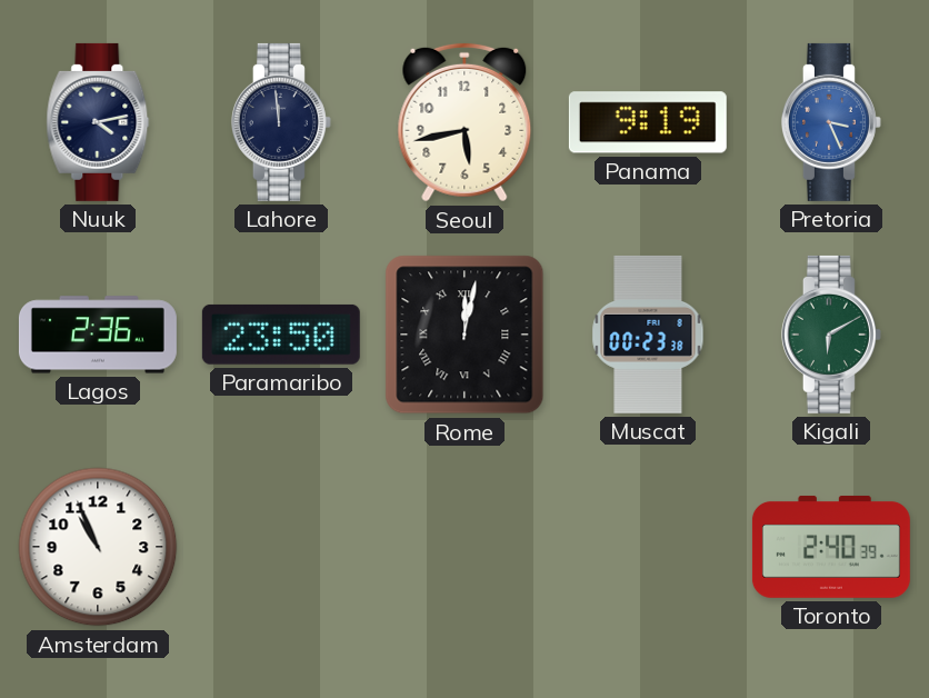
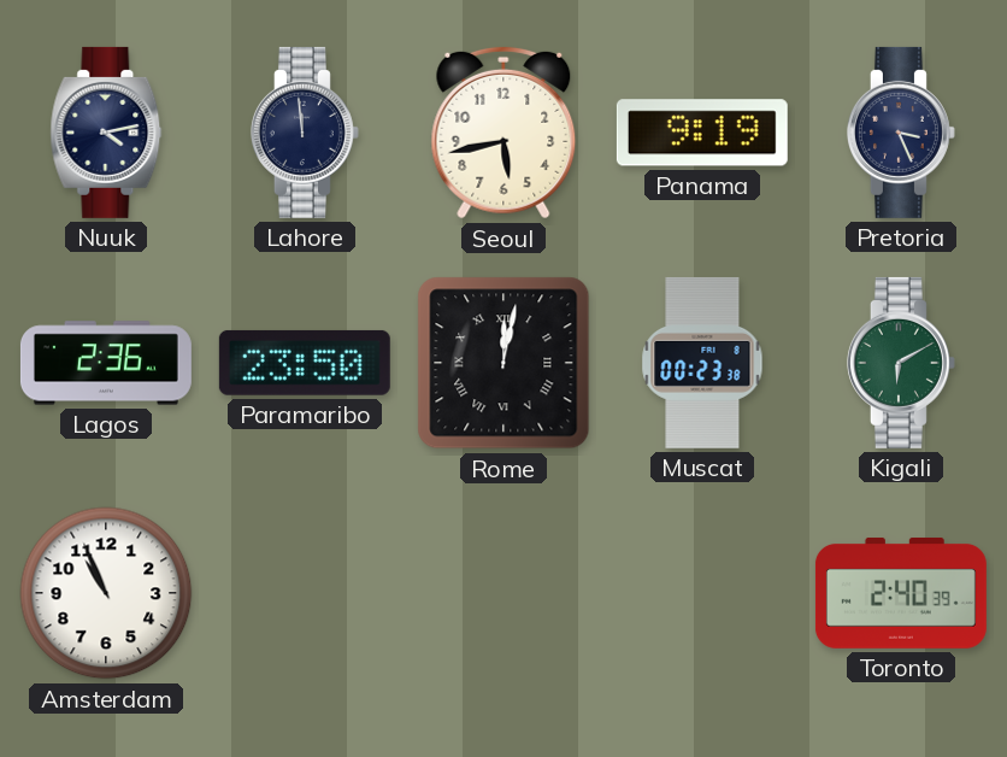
Pretoria dial: blue -> navy
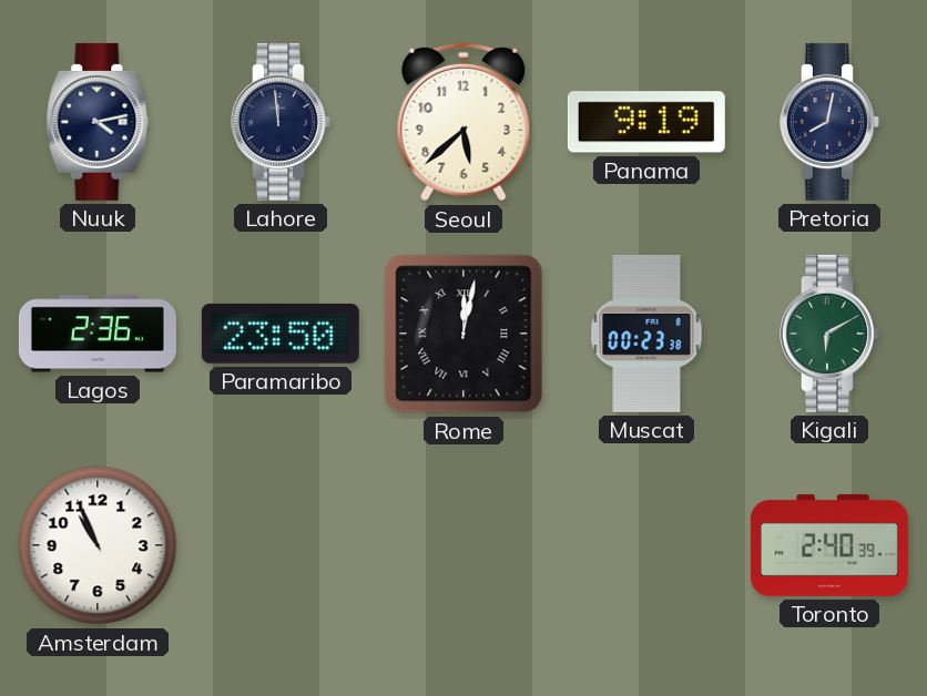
Seoul: 5:43 -> 5:38
Pretoria: 3:26 -> 8:02
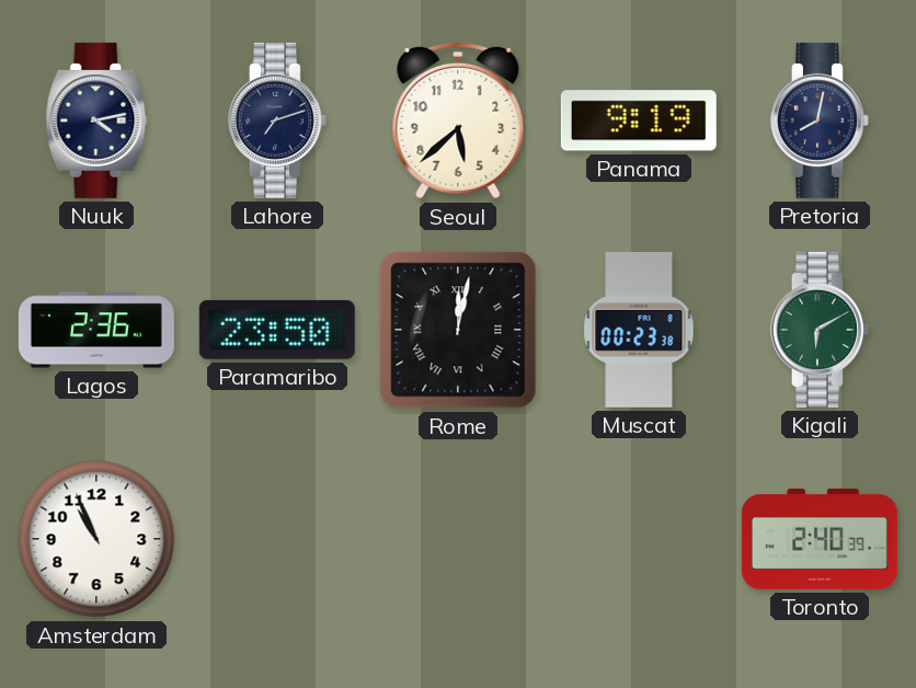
Lahore: 11:59 -> 7:12
